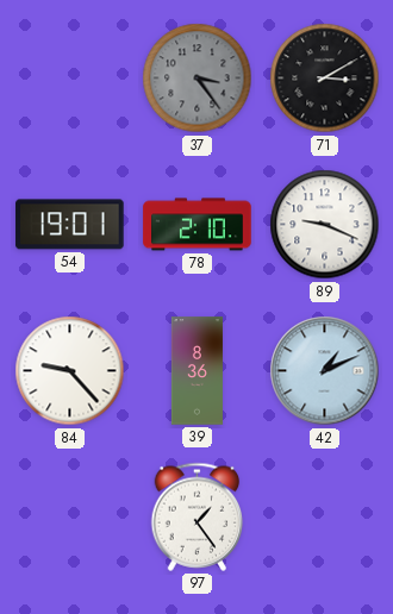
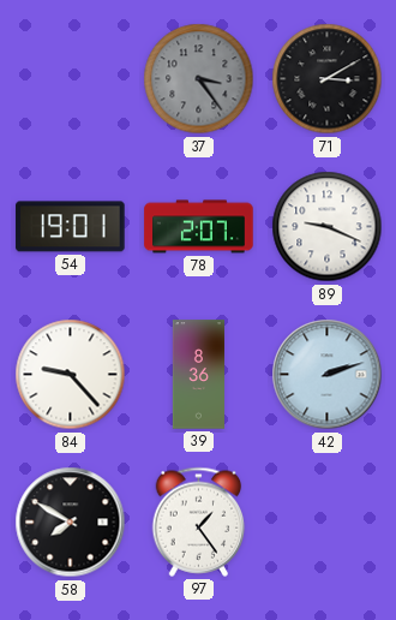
78: 2:10 -> 2:07
42: 1:11 -> 2:12
58: none -> 7:50
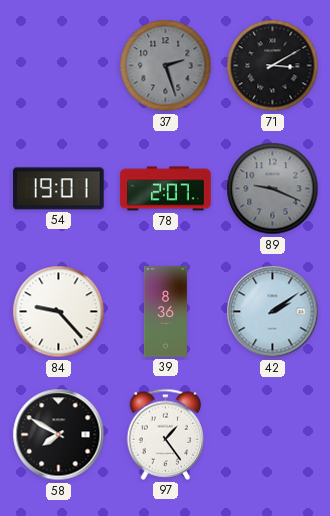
37: 3:24 -> 2:27
89 dial: white -> grey
42: 2:12 -> 2:09
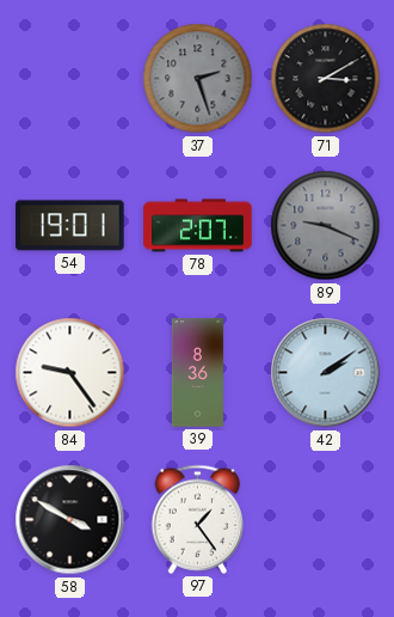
84: 9:23 -> 9:24
58: 7:50 -> 3:50
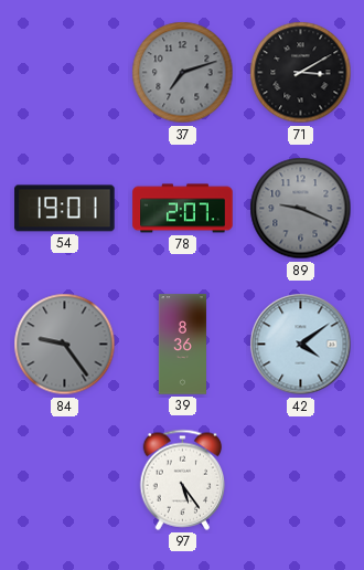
37: 2:27 -> 7:12
84 dial: white -> grey
42: 2:09 -> 4:09
58: 3:50 -> none
97: 1:24 -> 5:24
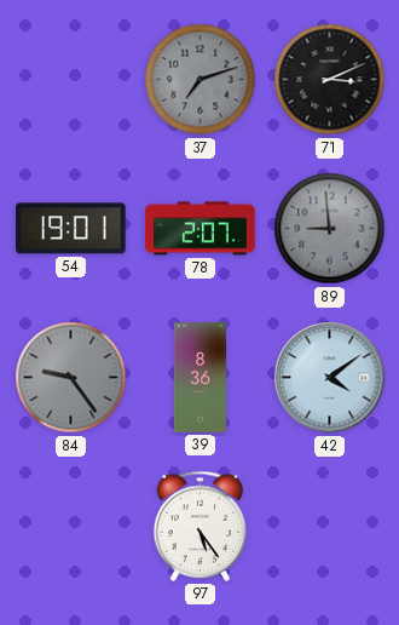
71: 3:10 -> 3:11
89: 9:19 -> 8:59
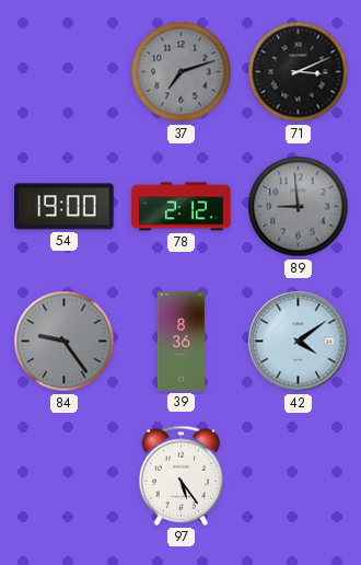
54: 19:01 -> 19:00
78: 2:07 -> 2:12
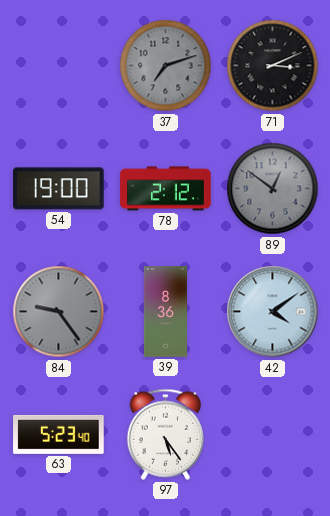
89: 8:59 -> 12:51
63: none -> 5:23
